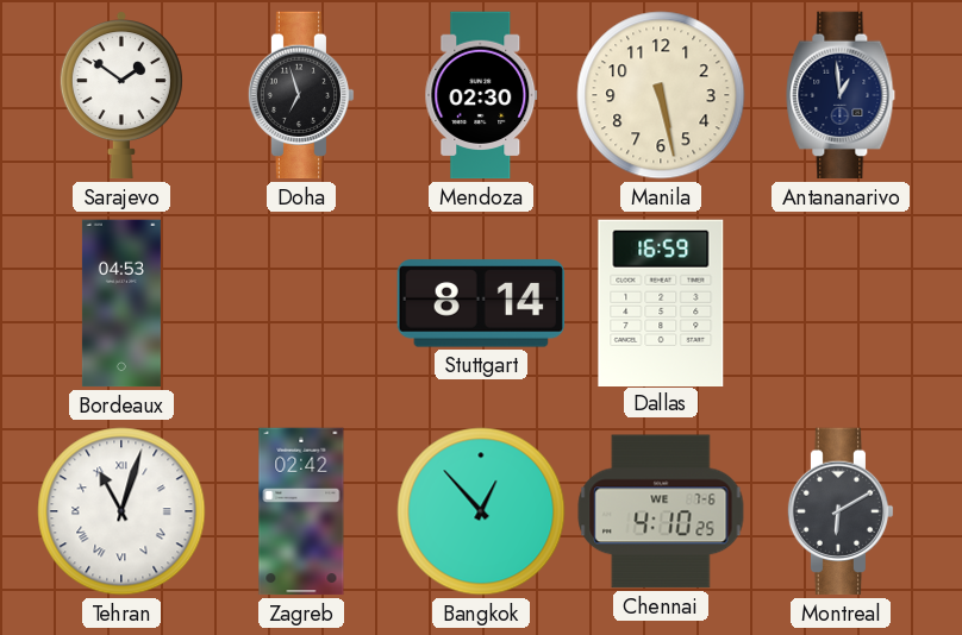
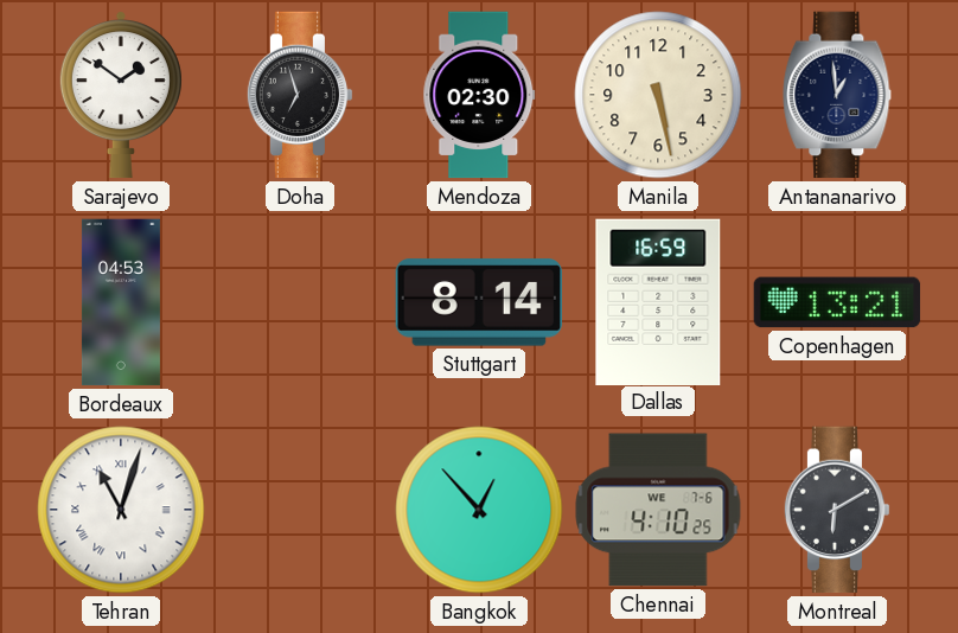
Copenhagen: none -> 13:21
Zagreb: 02:42 -> none
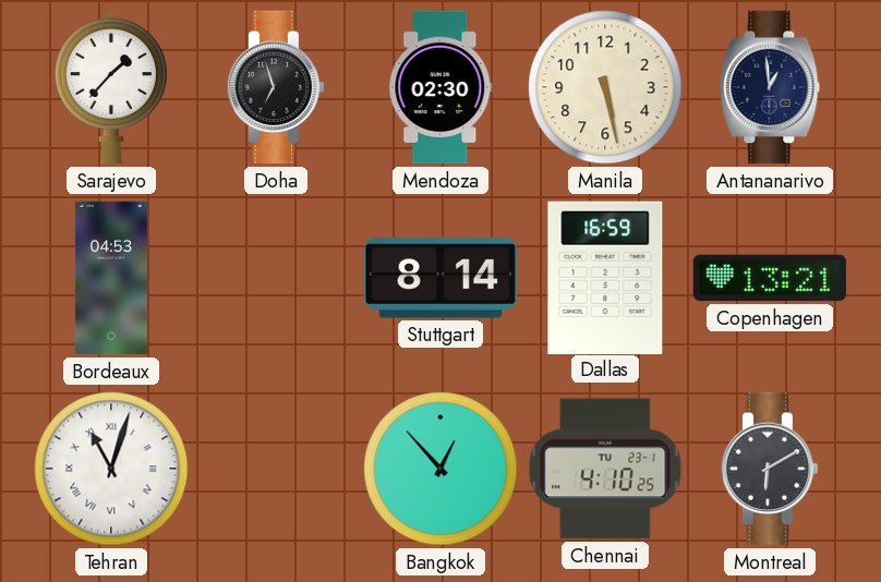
Sarajevo: 1:51 -> 1:37
Chennai date: WE 7-6 -> TU 23-1
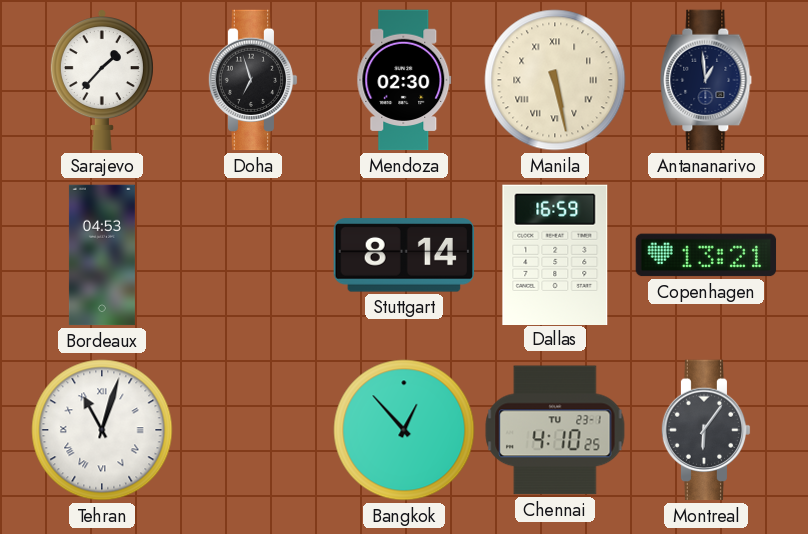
Manila numerals: Arabic -> Roman
Montreal: 6:10 -> 6:06
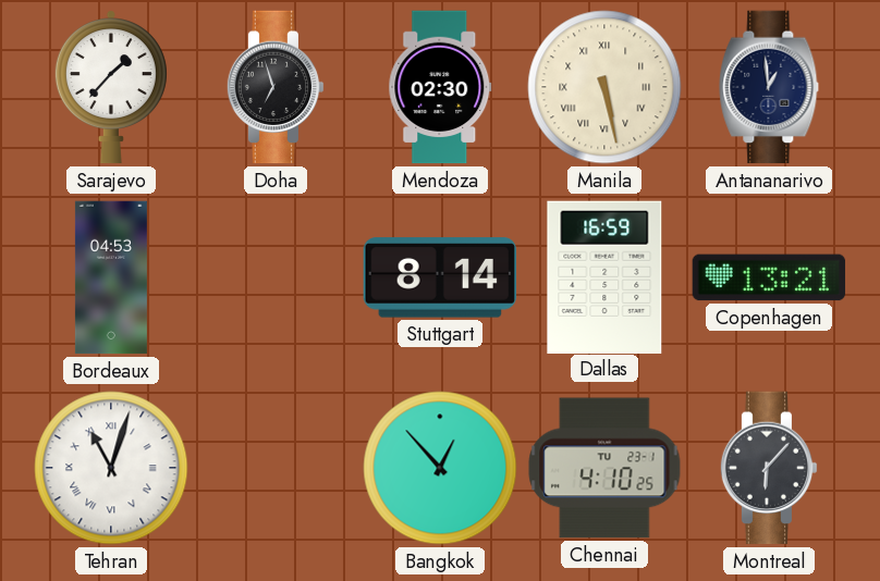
Montreal: 6:06 -> 6:07
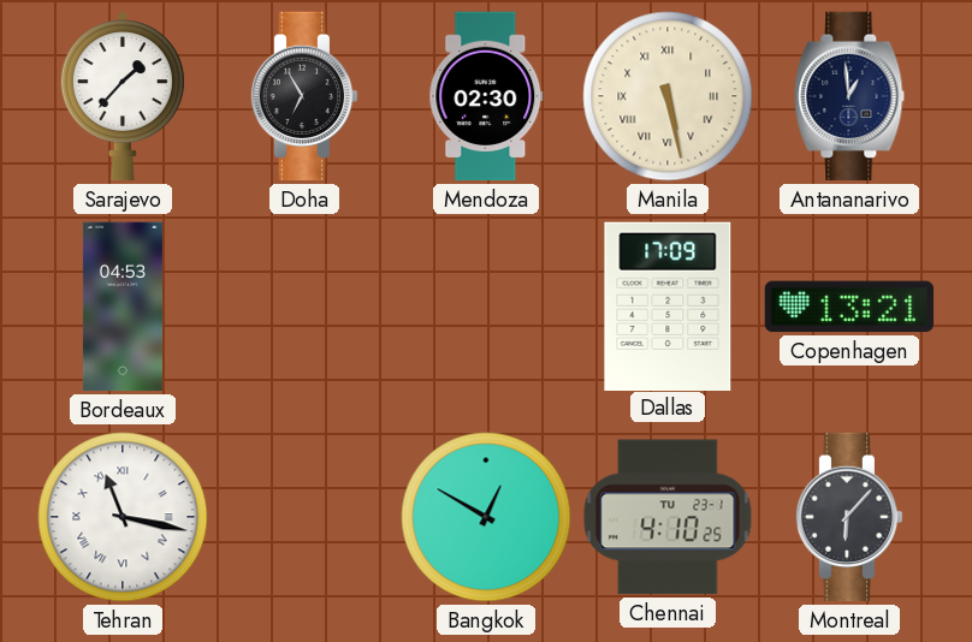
Doha: 6:57 -> 6:55
Stuttgart: 8:14 -> none
Dallas: 16:59 -> 17:09
Tehran: 11:03 -> 11:17
Bangkok: 12:53 -> 12:50
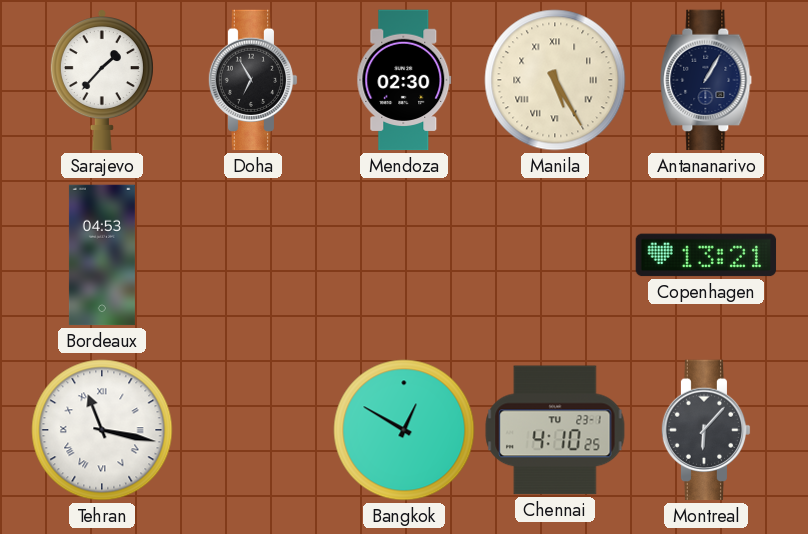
Manila: 5:28 -> 5:25
Antananarivo: 12:59 -> 1:05
Dallas: 17:09 -> none
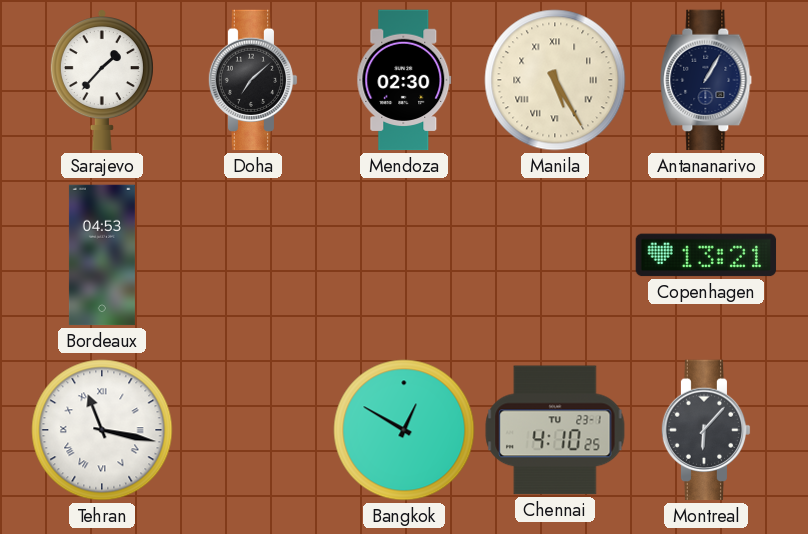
Doha: 6:55 -> 7:08
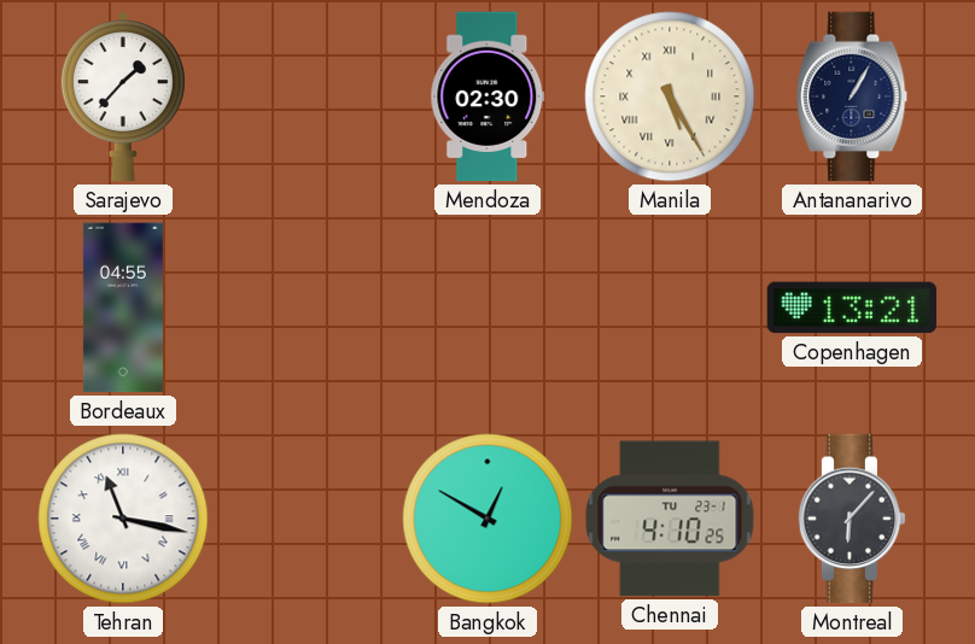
Doha: 7:08 -> none
Bordeaux: 04:53 -> 04:55
